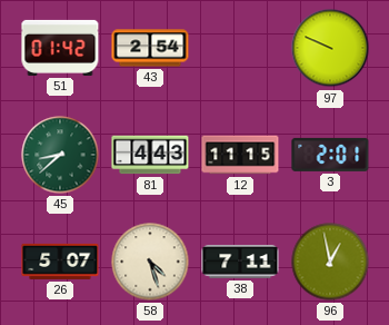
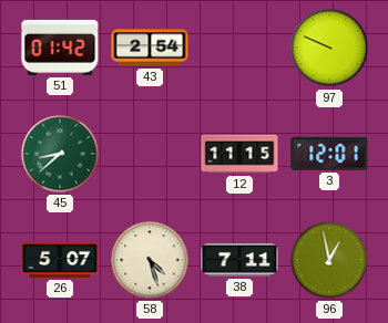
81: 4:43 -> none
3: 2:01 -> 12:01
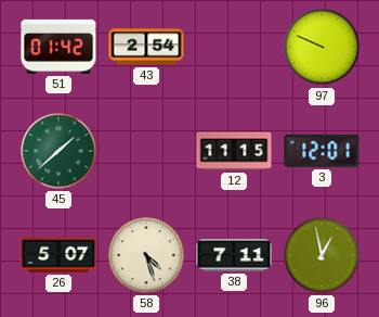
45: 8:38 -> 1:38
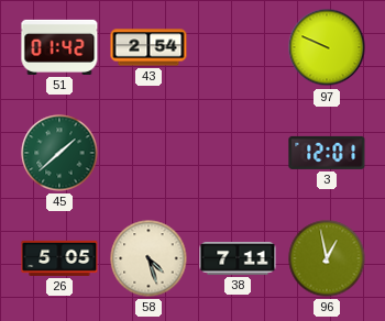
12: 11:15 -> none
26: 5:07 -> 5:05
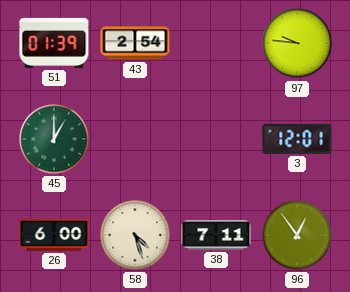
51: 01:42 -> 01:39
97: 9:49 -> 9:46
45: 1:38 -> 1:00
26: 5:05 -> 6:00
96: 12:58 -> 12:54
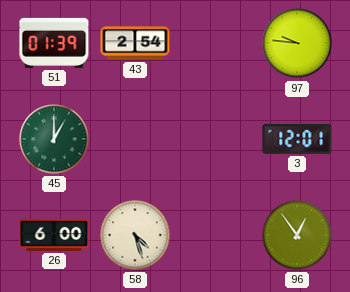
38: 7:11 -> none
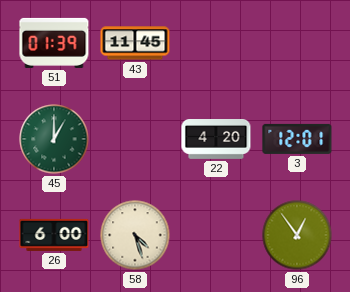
43: 2:54 -> 11:45
97: 9:46 -> none
22: none -> 4:20
